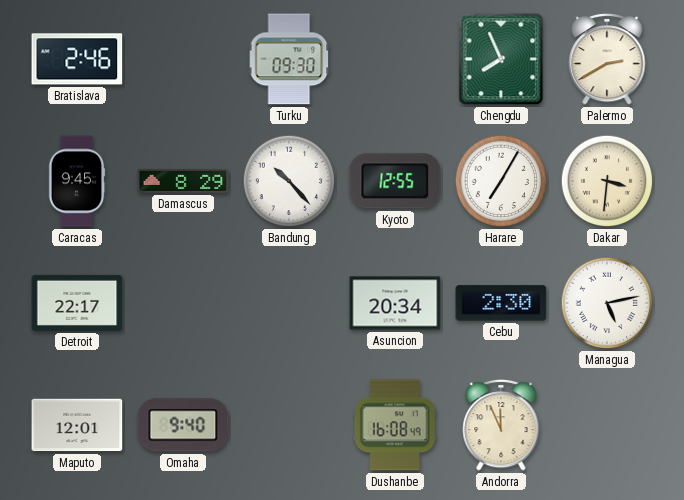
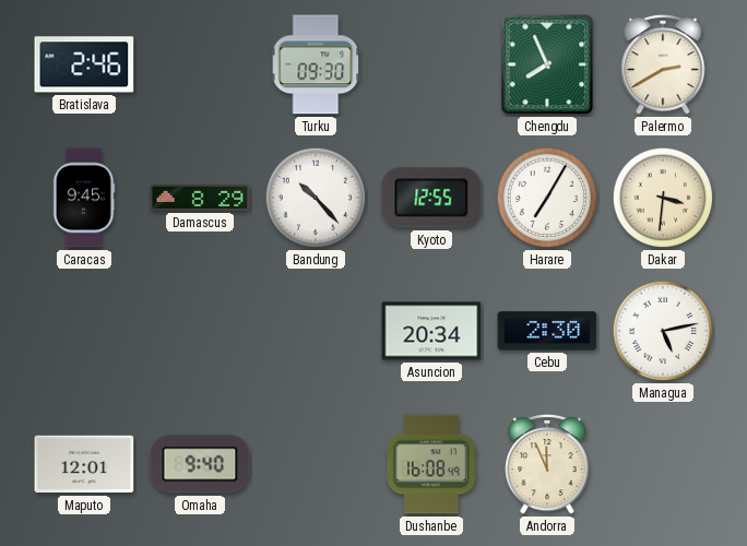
Detroit: 22:17 -> none
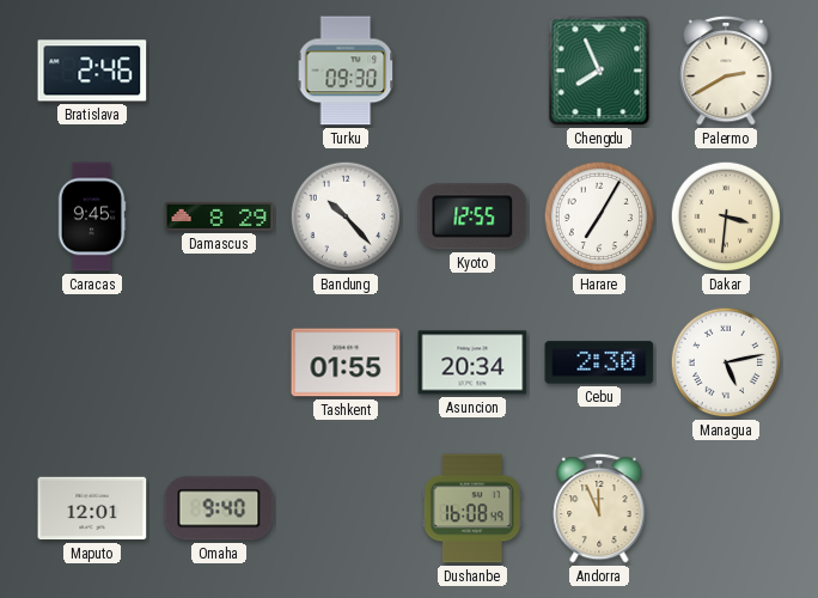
Tashkent: none -> 01:55
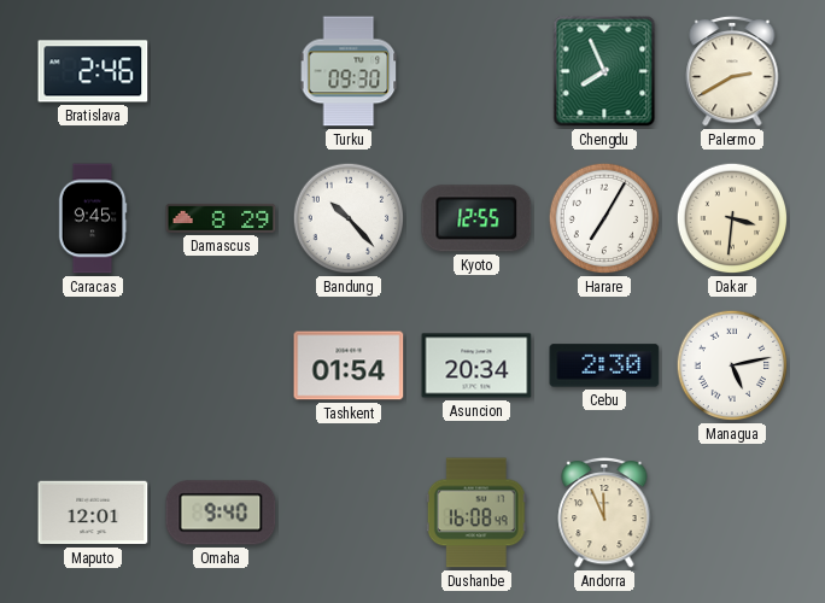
Tashkent: 01:55 -> 01:54
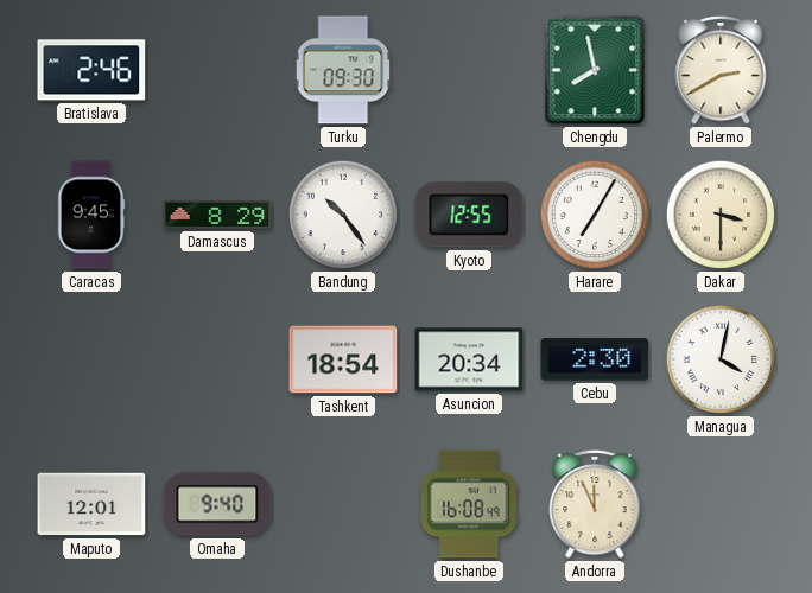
Chengdu: 7:56 -> 7:58
Bandung: 10:23 -> 10:24
Dakar: 3:31 -> 3:30
Tashkent: 01:54 -> 18:54
Managua: 5:13 -> 4:02
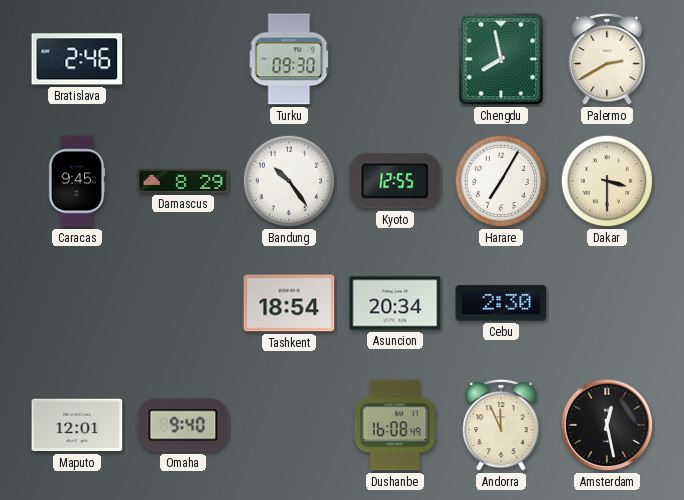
Managua: 4:02 -> none
Amsterdam: none -> 12:28
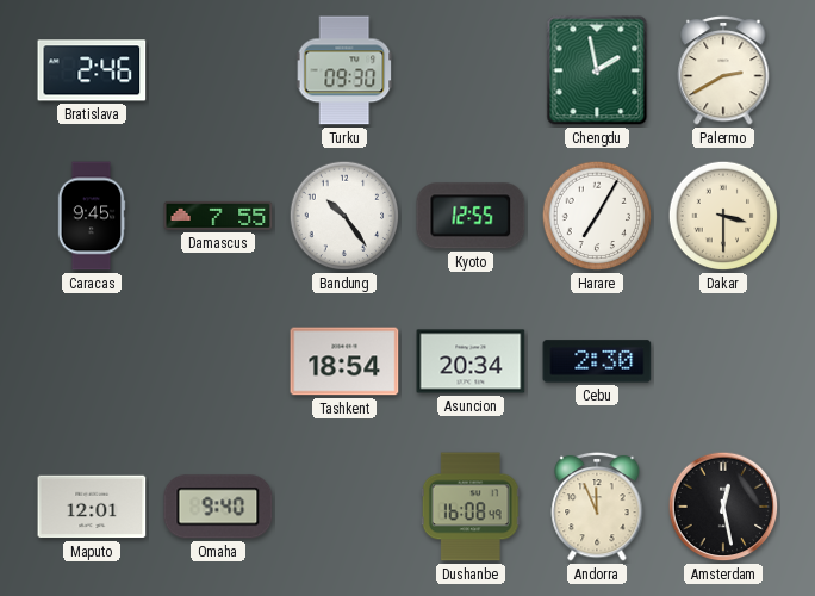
Chengdu: 7:58 -> 1:58
Damascus: 8:29 -> 7:55
